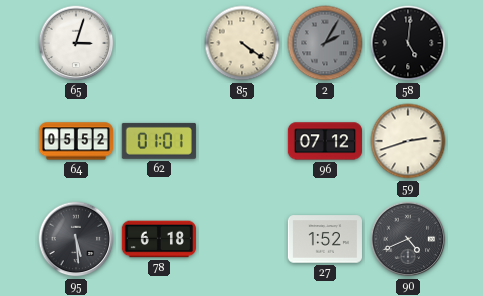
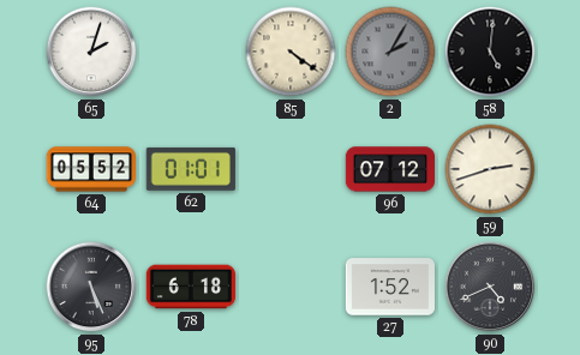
65: 3:03 -> 2:03
95: 5:29 -> 5:26
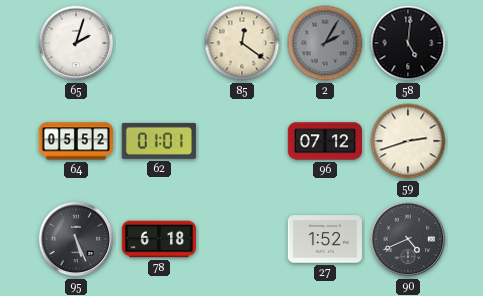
85: 4:21 -> 12:21
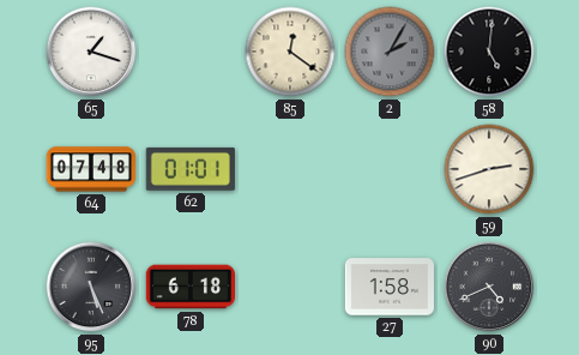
65: 2:03 -> 1:18
64: 05:52 -> 07:48
96: 07:12 -> none
27: 1:52 -> 1:58
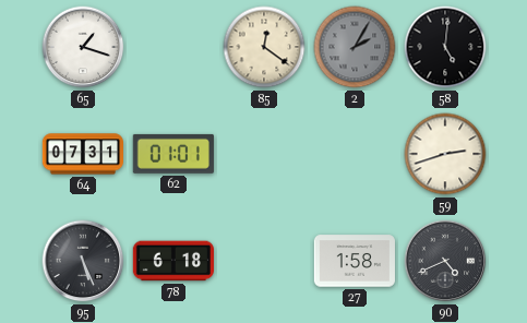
64: 07:48 -> 07:31
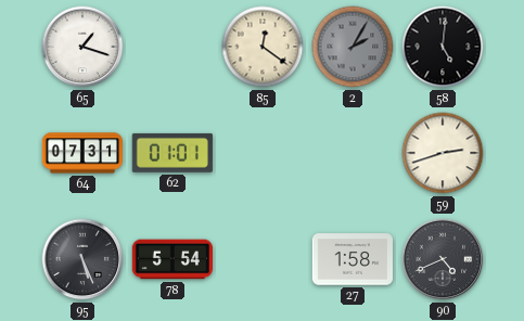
78: 6:18 -> 5:54
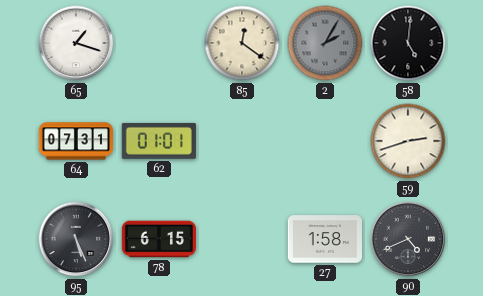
78: 5:54 -> 6:15
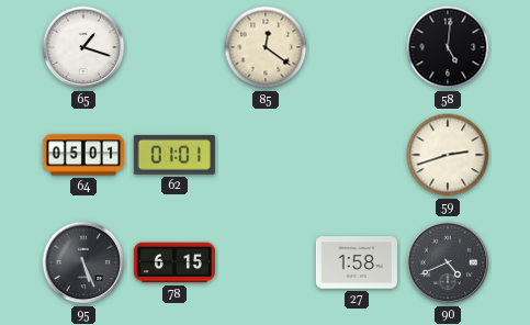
2: 2:05 -> none
64: 07:31 -> 05:01
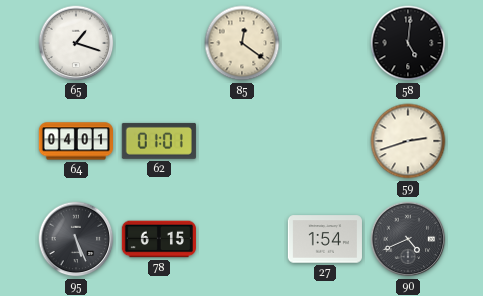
64: 05:01 -> 04:01
27: 1:58 -> 1:54
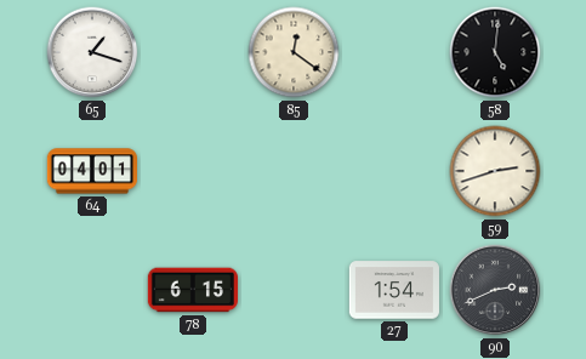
62: 01:01 -> none
95: 5:26 -> none
90: 4:41 -> 2:41
